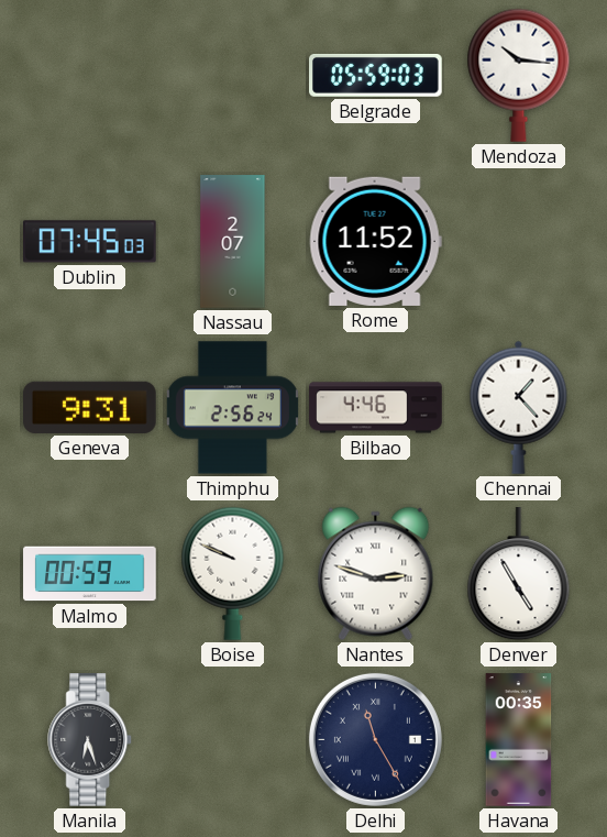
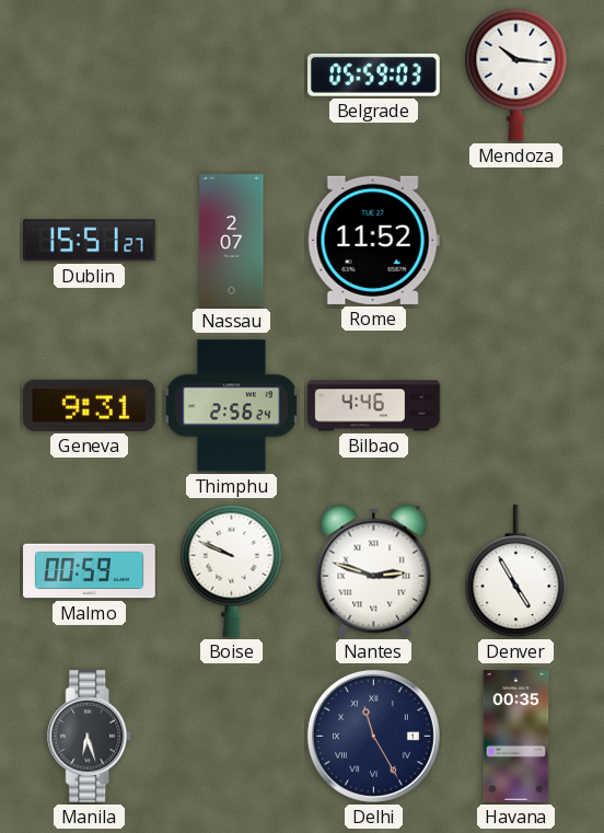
Dublin: 07:45 -> 15:51
Chennai: 1:23 -> none
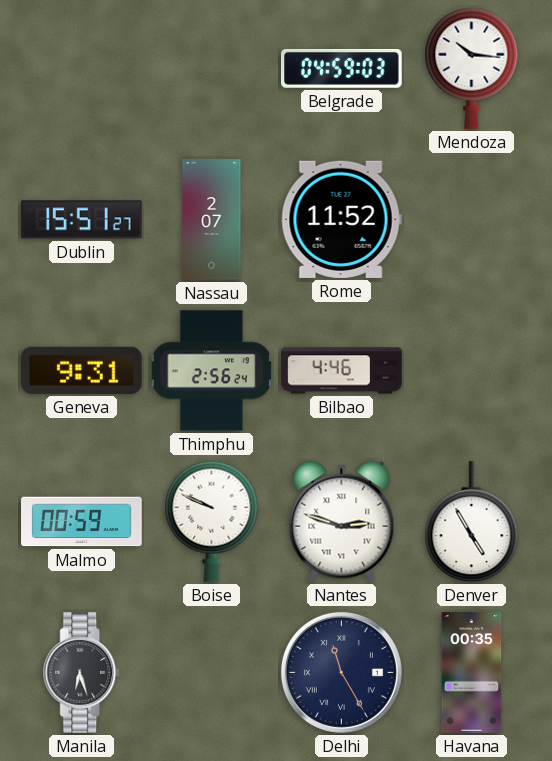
Belgrade: 05:59 -> 04:59
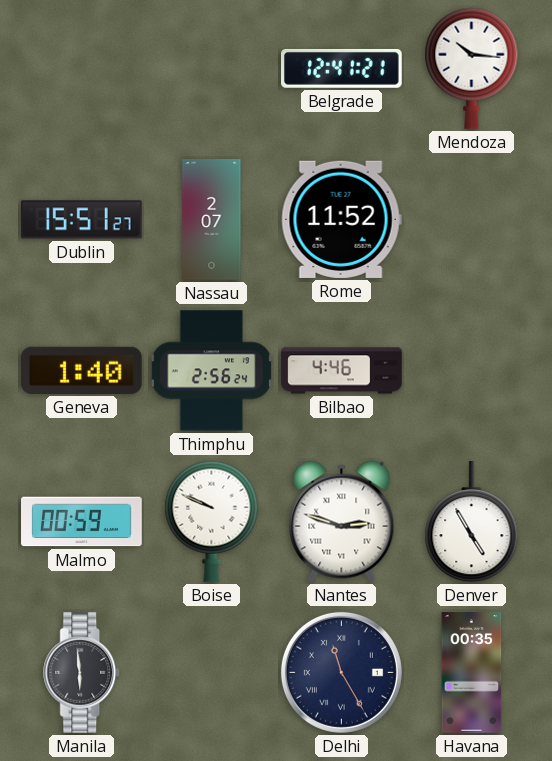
Belgrade: 04:59 -> 12:41
Geneva: 9:31 -> 1:40
Manila: 6:27 -> 5:59
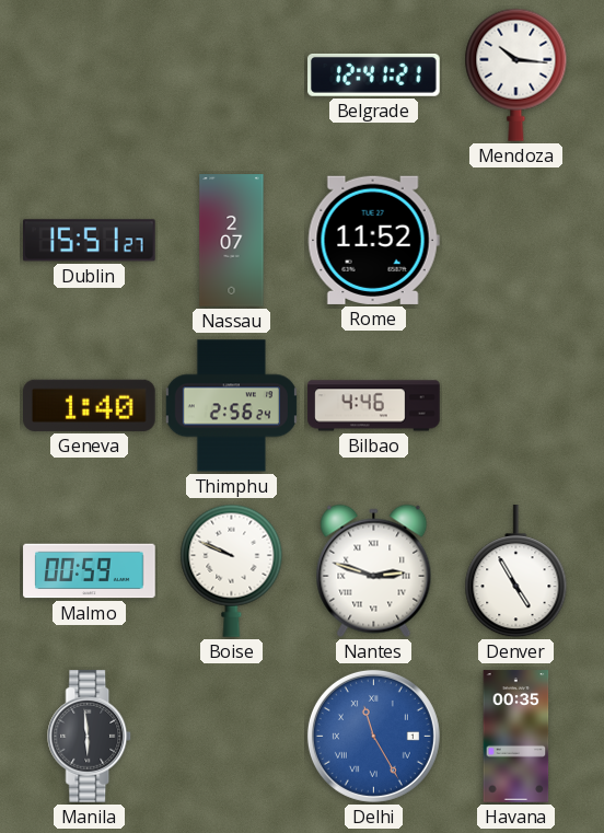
Delhi dial: navy -> blue
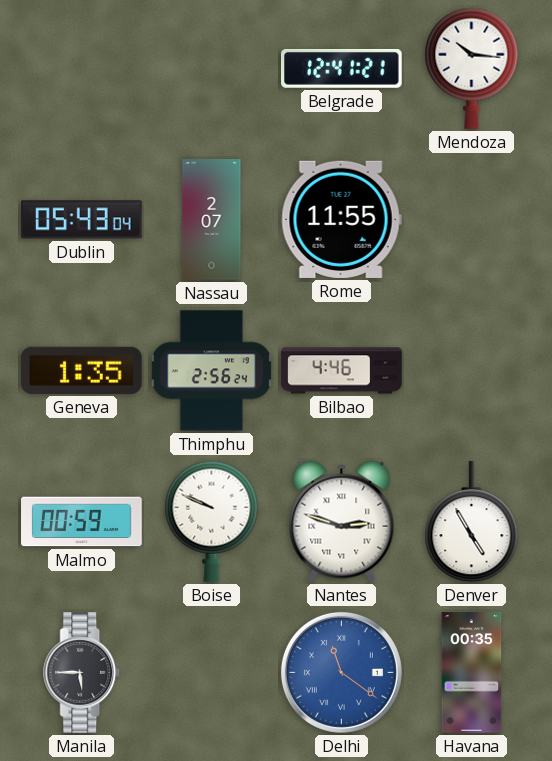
Dublin: 15:51 -> 05:43
Rome: 11:52 -> 11:55
Geneva: 1:40 -> 1:35
Manila: 5:59 -> 5:45
Delhi: 11:25 -> 11:21
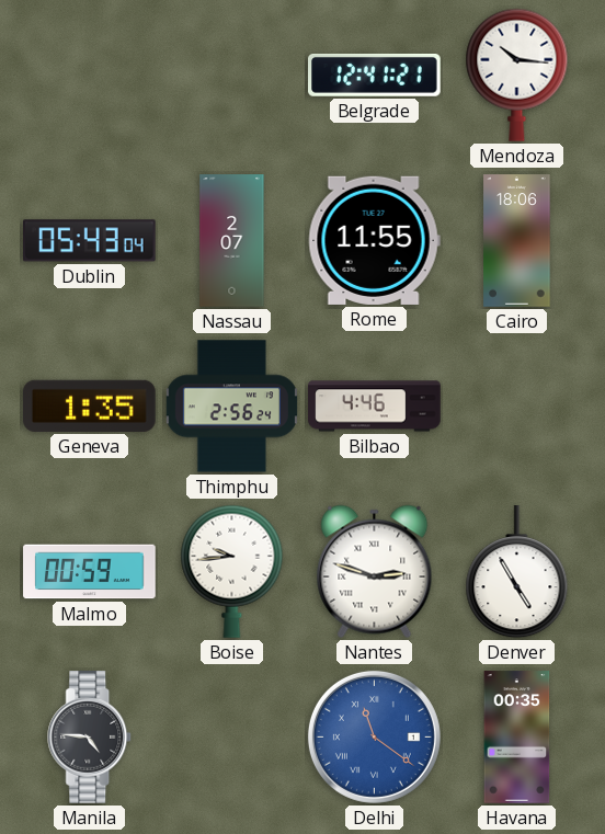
Cairo: none -> 18:06
Boise: 9:49 -> 9:44
Manila: 5:45 -> 4:46
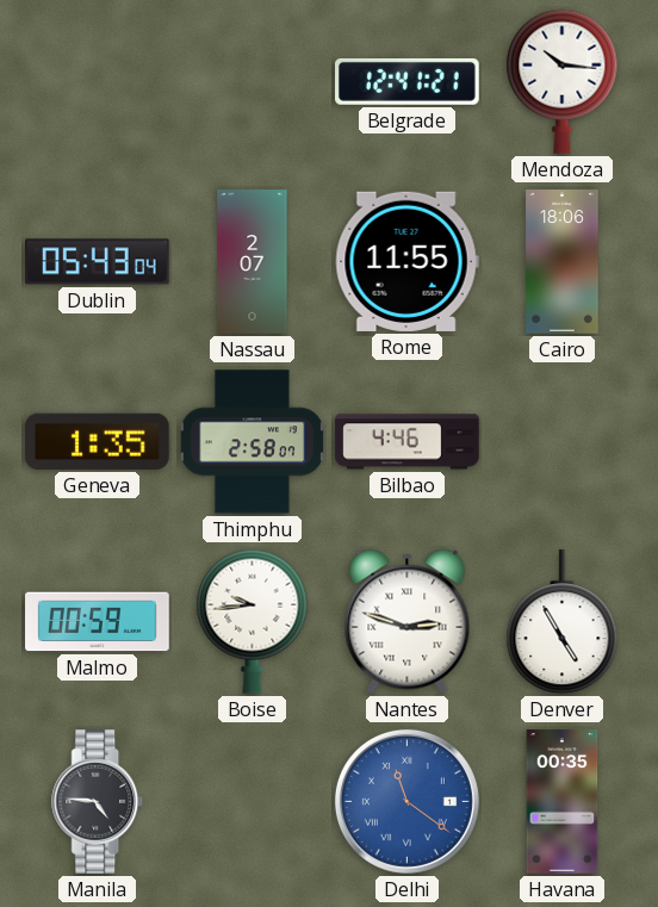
Thimphu: 2:56 -> 2:58
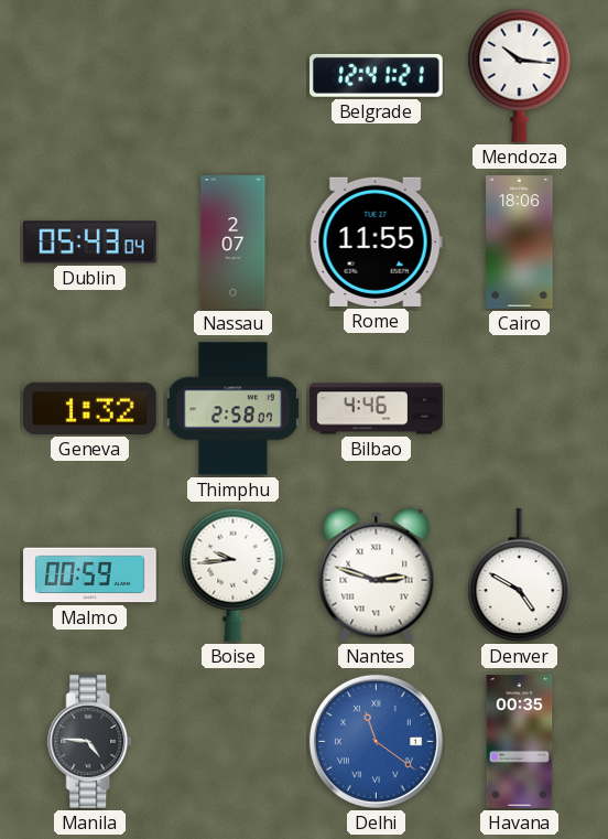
Geneva: 1:35 -> 1:32
Denver: 4:55 -> 4:50
